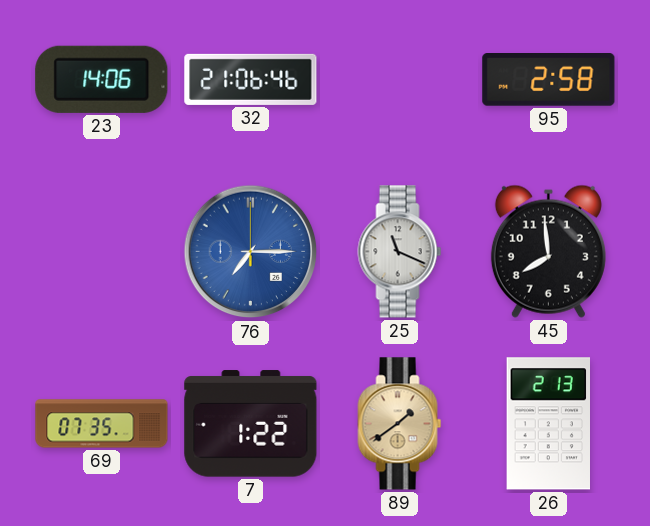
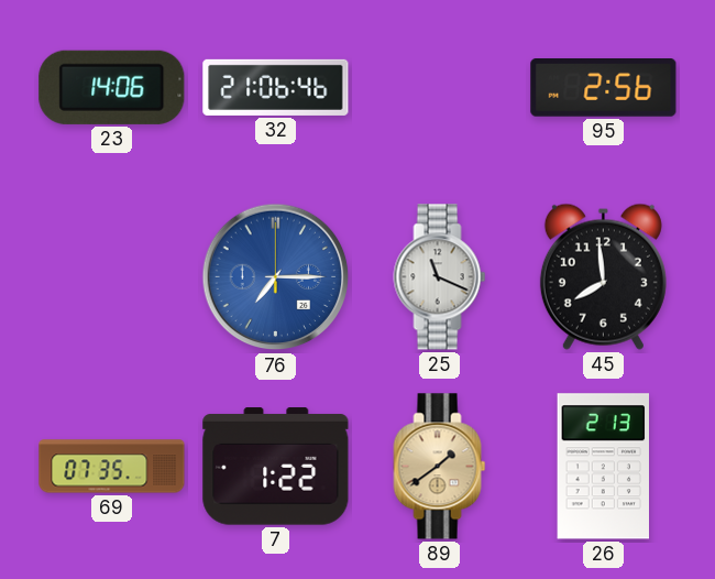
95: 2:58 -> 2:56
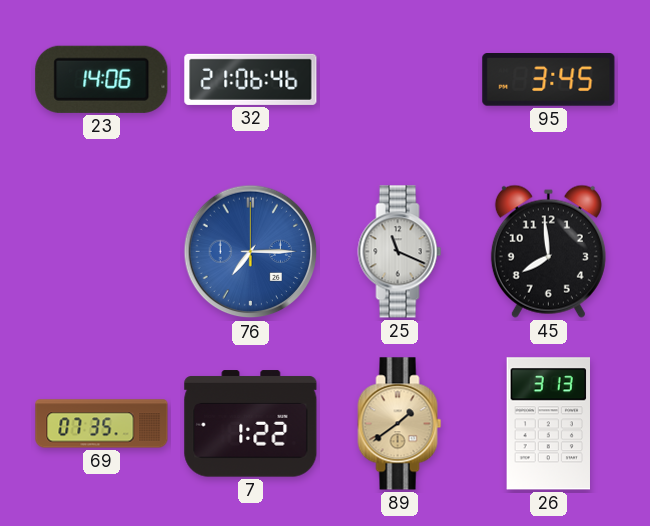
95: 2:56 -> 3:45
26: 2:13 -> 3:13
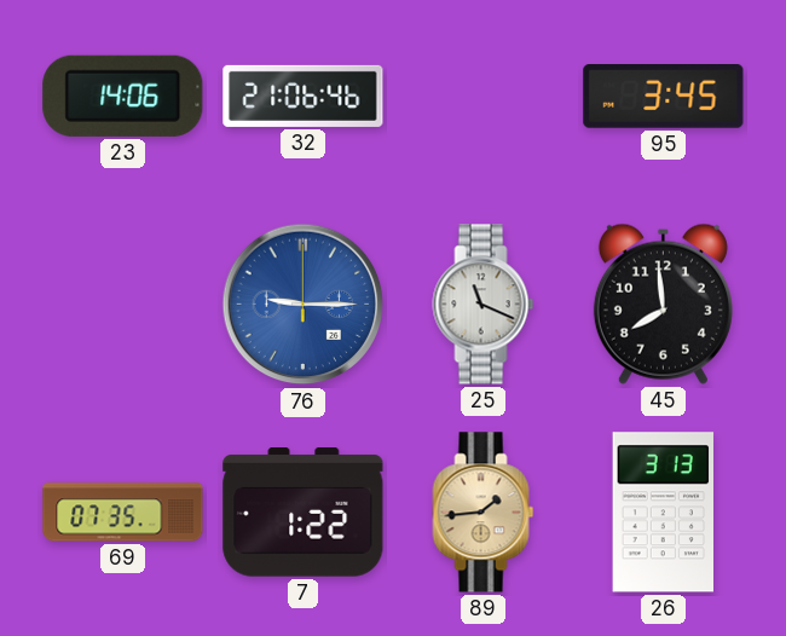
76: 7:15 -> 9:15
89: 1:39 -> 1:44
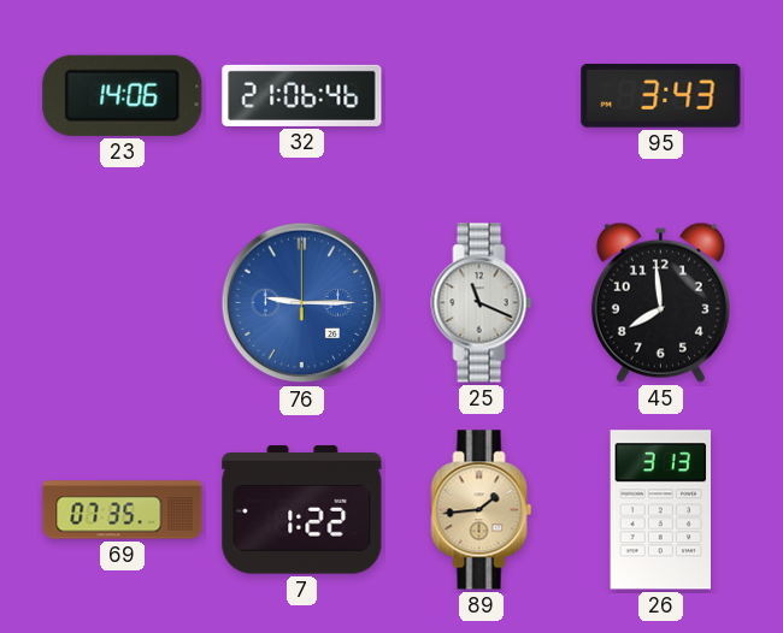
95: 3:45 -> 3:43
